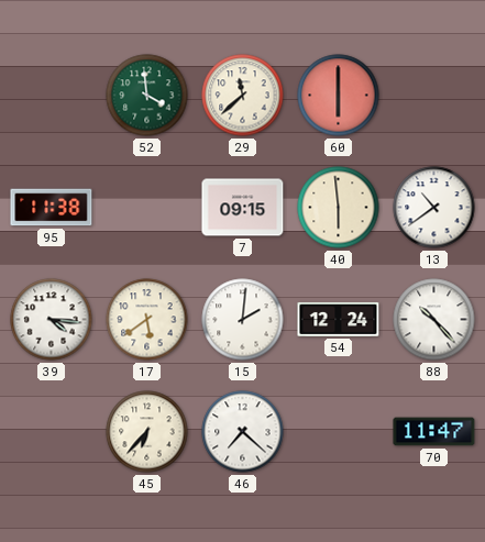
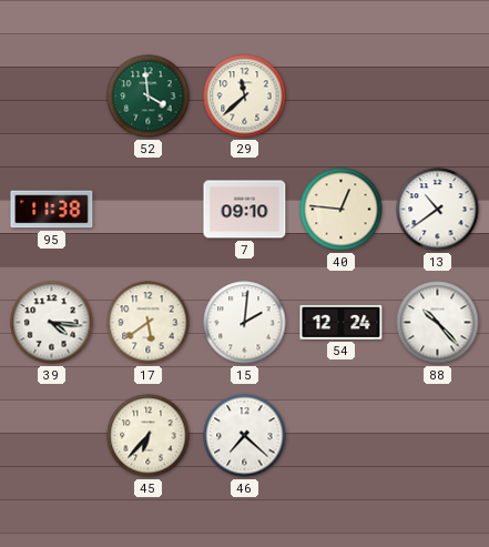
60: 6:00 -> none
7: 09:15 -> 09:10
40: 5:59 -> 12:46
70: 11:47 -> none
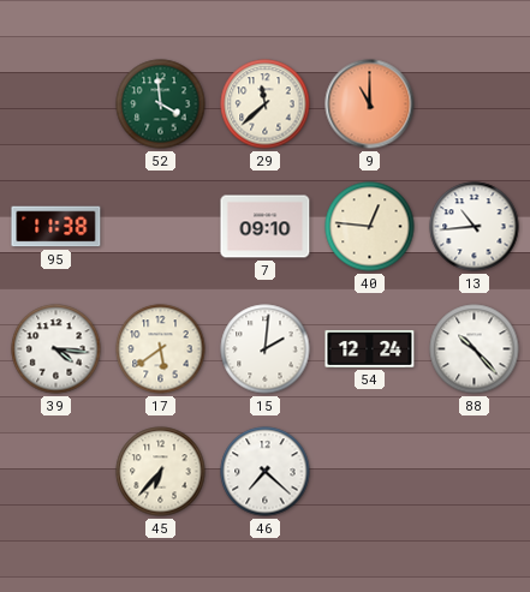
9: none -> 11:00
13: 10:39 -> 10:44
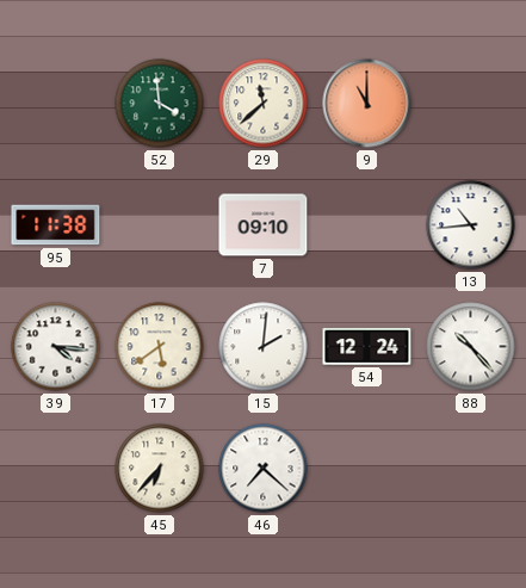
40: 12:46 -> none
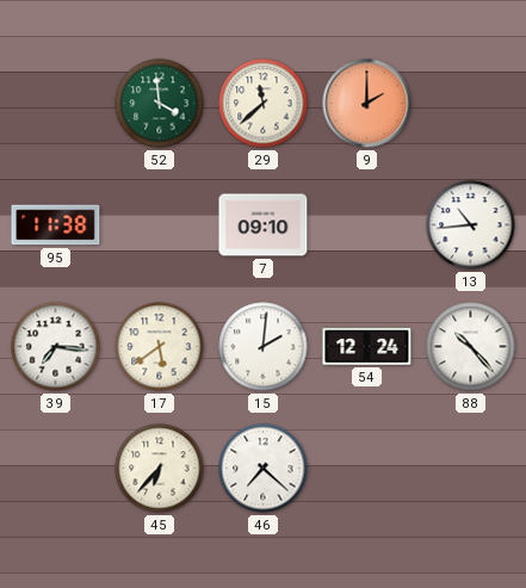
9: 11:00 -> 2:00
39: 4:16 -> 7:16
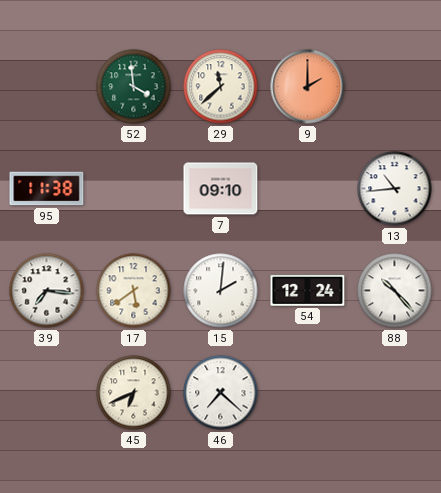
45: 6:37 -> 6:41
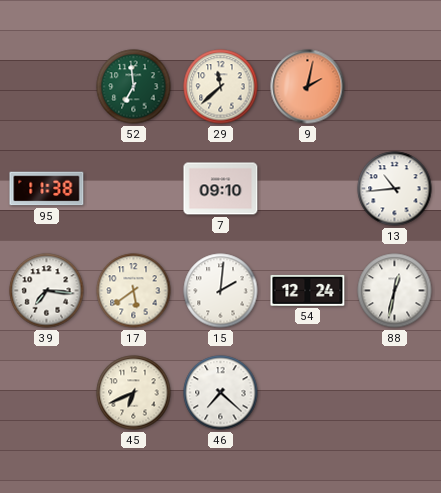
52: 3:59 -> 6:59
9: 2:00 -> 2:02
88: 10:23 -> 12:32
